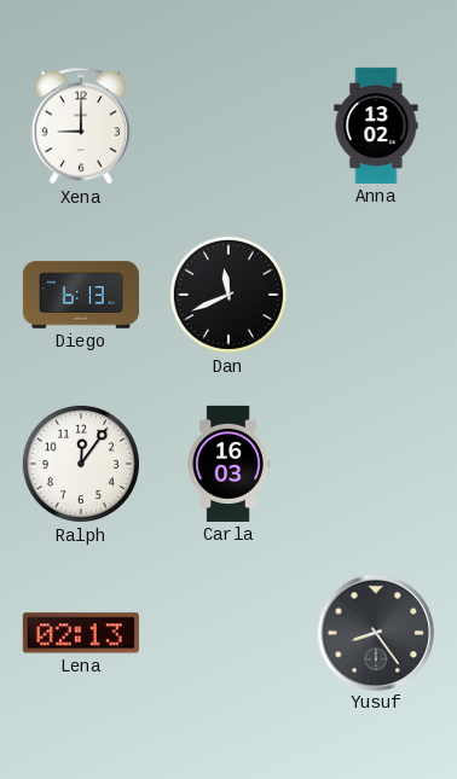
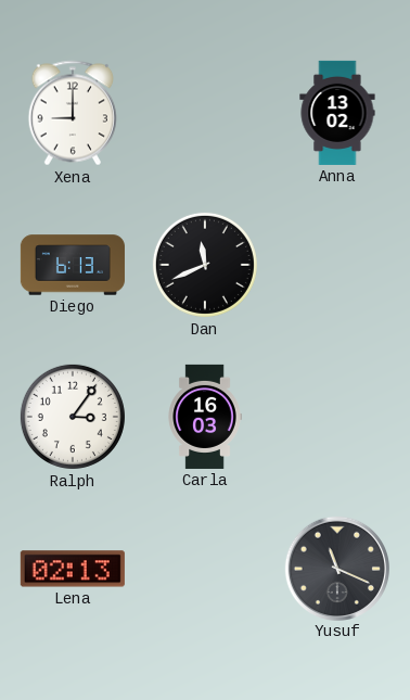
Ralph: 12:06 -> 3:06
Yusuf: 8:24 -> 11:19
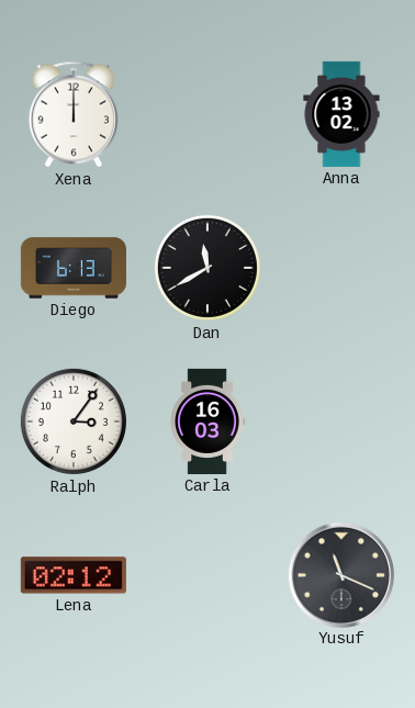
Xena: 9:00 -> 12:00
Dan: 11:41 -> 11:40
Lena: 02:13 -> 02:12
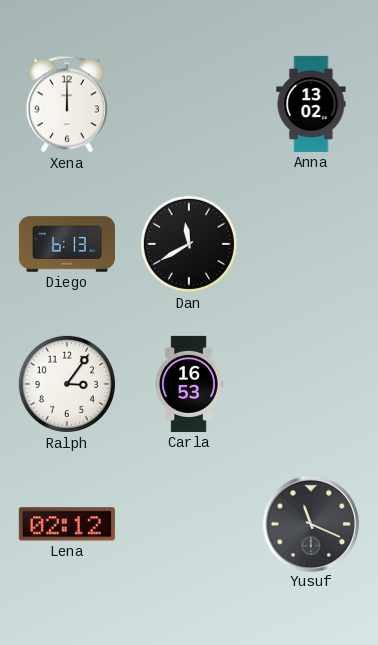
Carla: 16:03 -> 16:53
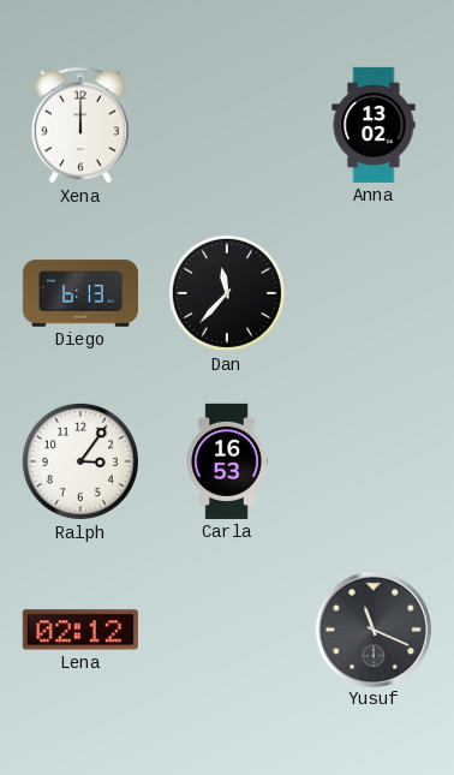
Dan: 11:40 -> 11:37
